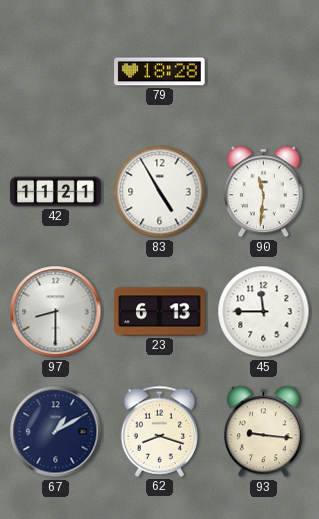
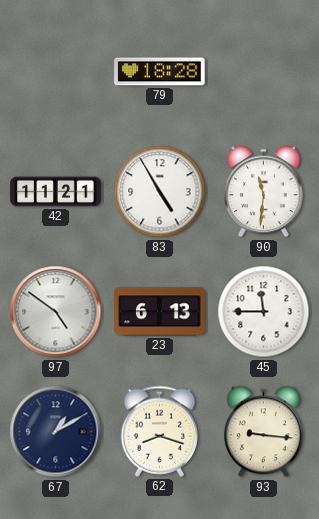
97: 8:30 -> 4:51
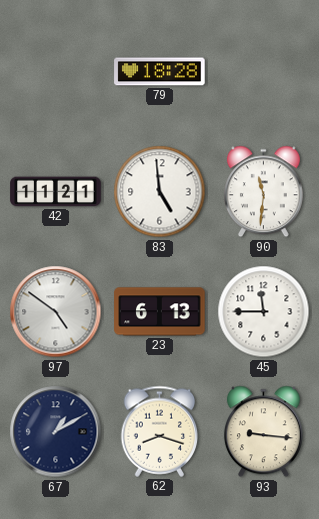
83: 4:55 -> 4:59
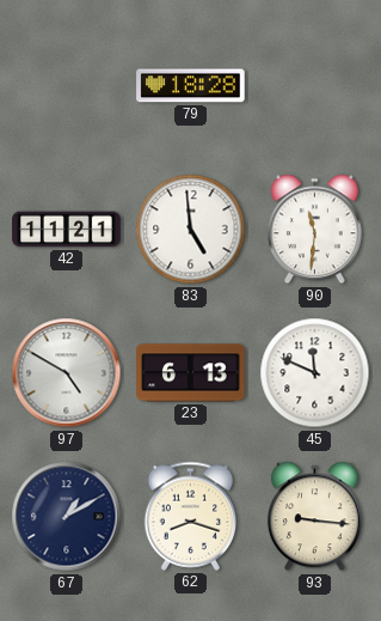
97: 4:51 -> 4:50
45: 11:45 -> 11:49
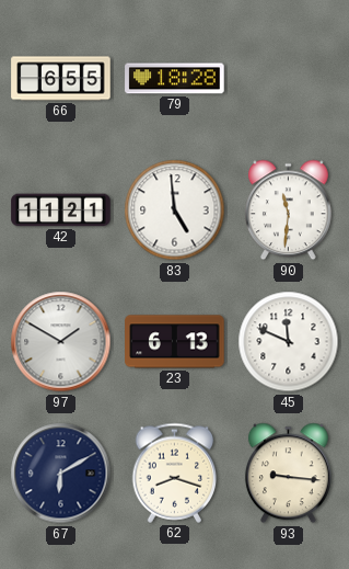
66: none -> 6:55
97: 4:50 -> 1:50
67: 1:10 -> 6:10
